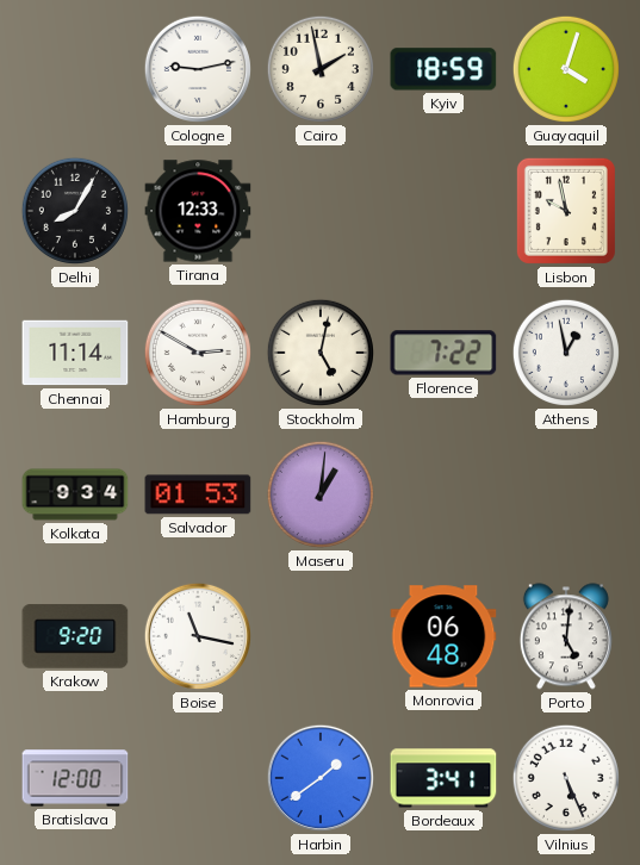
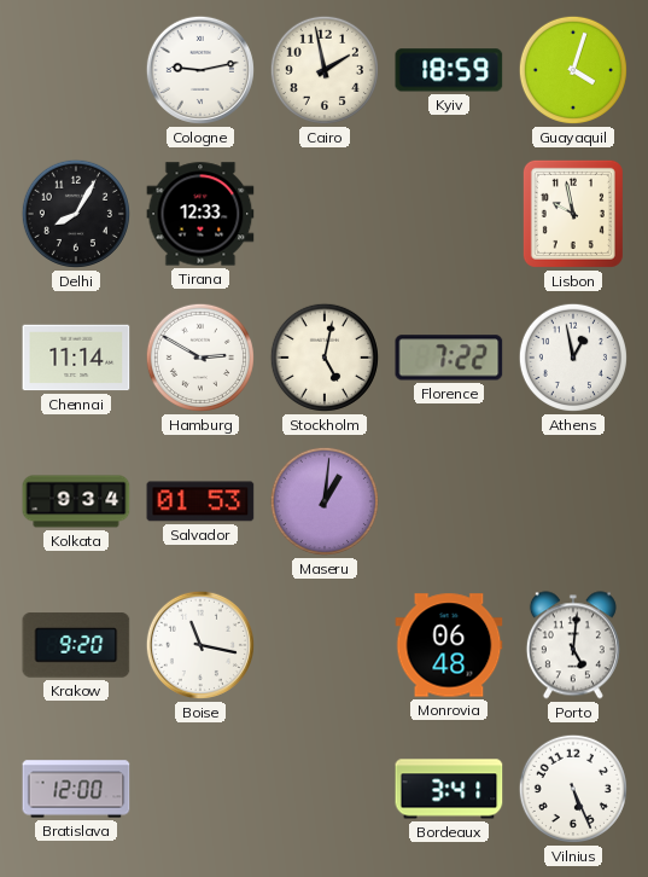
Harbin: 1:39 -> none
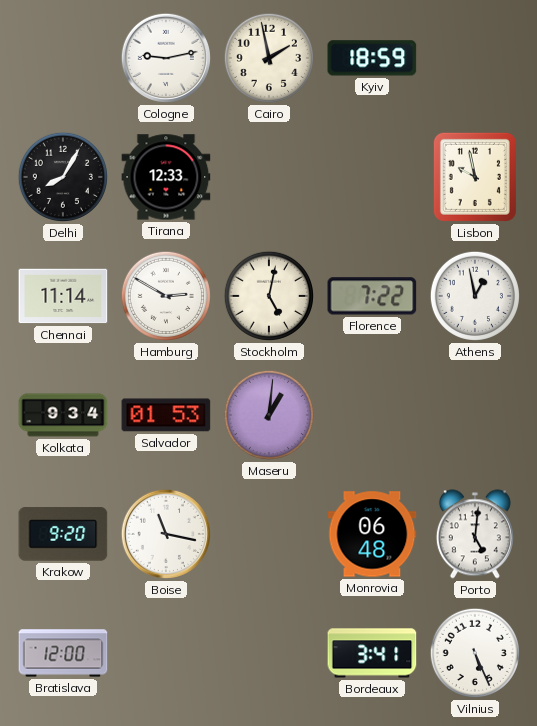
Guayaquil: 4:03 -> none
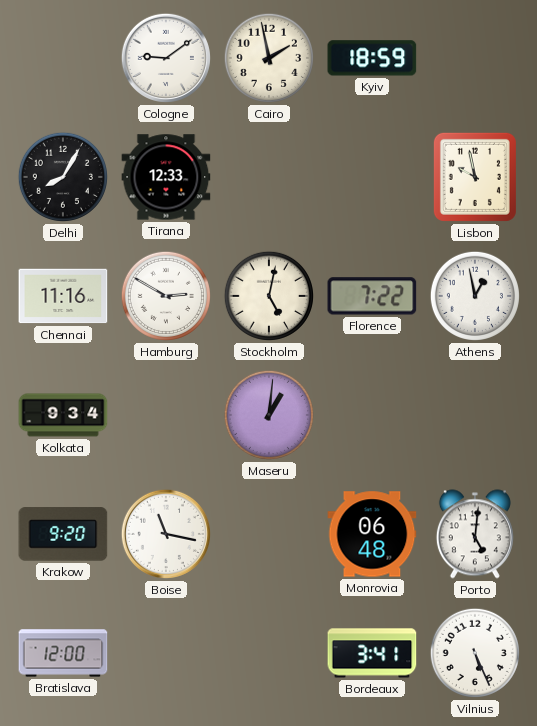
Cologne: 9:13 -> 9:09
Chennai: 11:14 -> 11:16
Salvador: 01:53 -> none
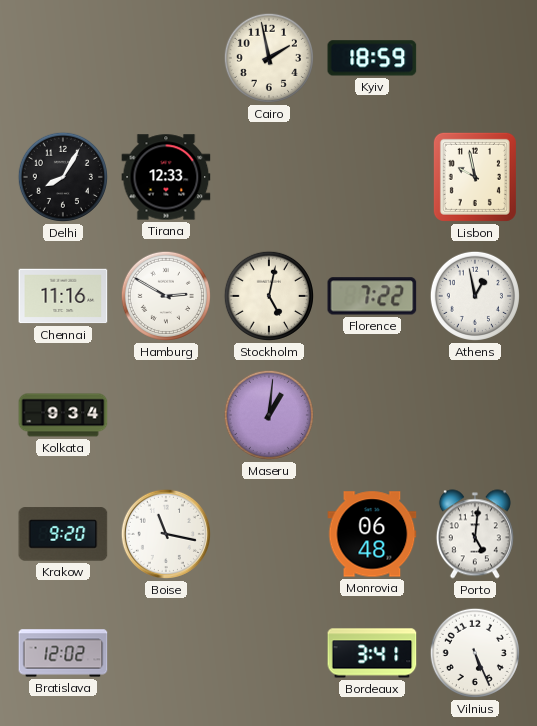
Cologne: 9:09 -> none
Bratislava: 12:00 -> 12:02
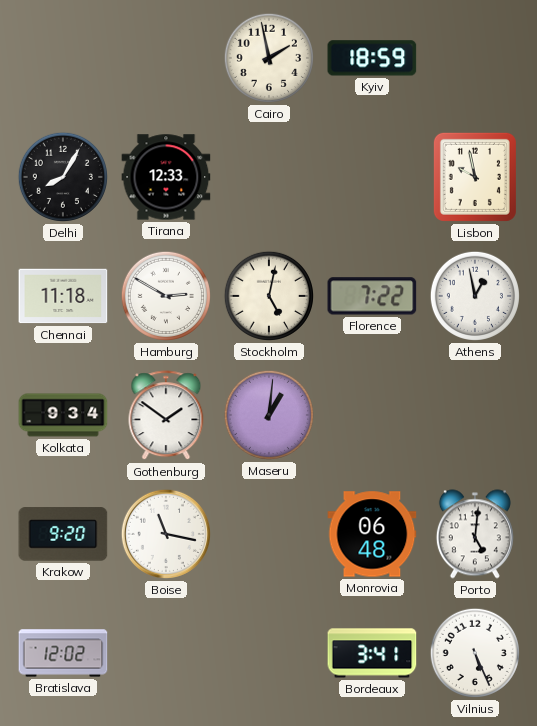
Chennai: 11:16 -> 11:18
Gothenburg: none -> 1:51
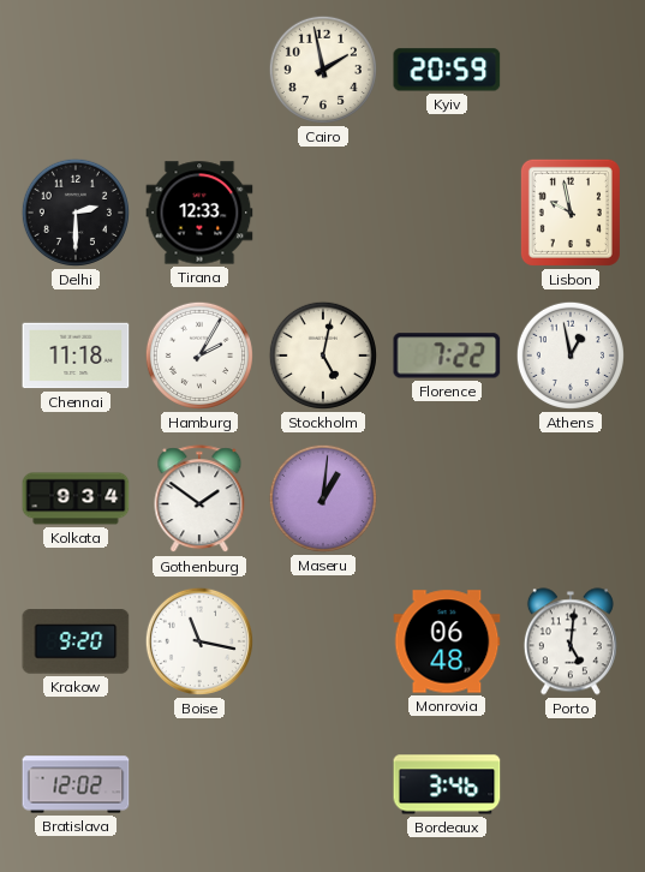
Kyiv: 18:59 -> 20:59
Delhi: 8:05 -> 2:30
Hamburg: 2:50 -> 2:05
Bordeaux: 3:41 -> 3:46
Vilnius: 5:26 -> none
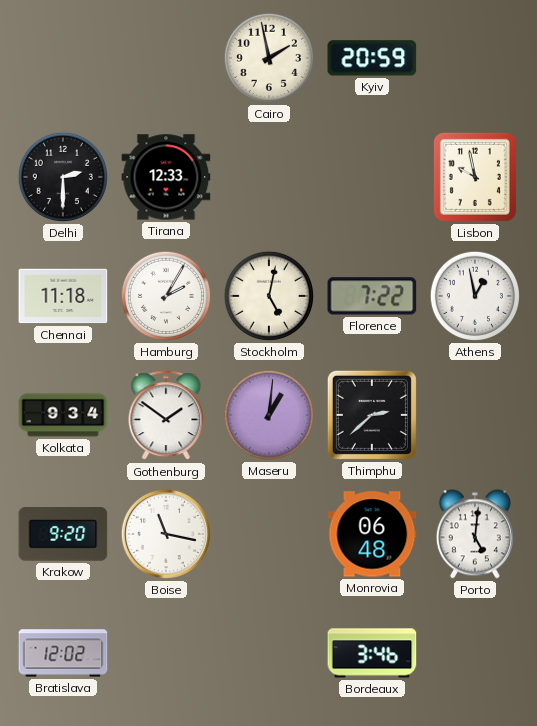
Thimphu: none -> 2:38
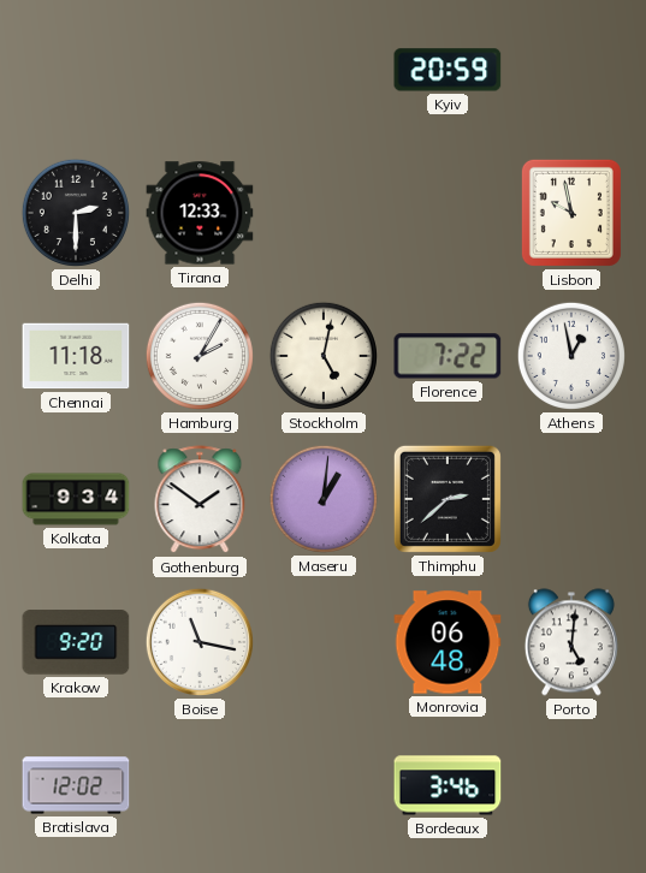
Cairo: 1:58 -> none
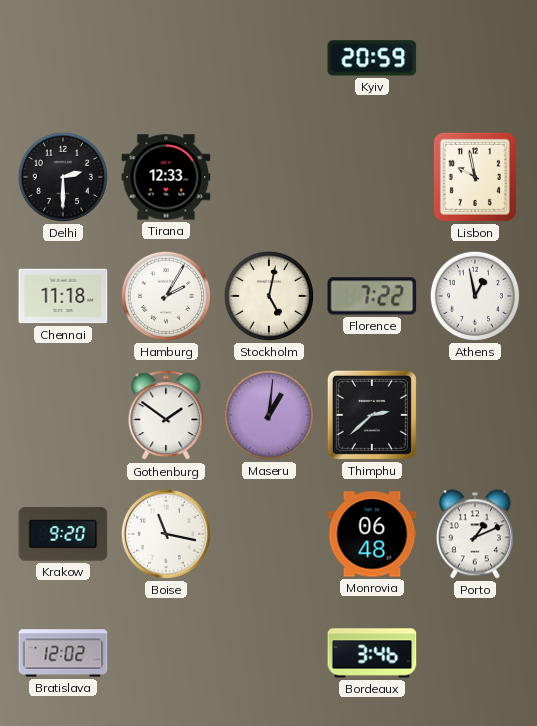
Kolkata: 9:34 -> none
Porto: 5:01 -> 1:11
